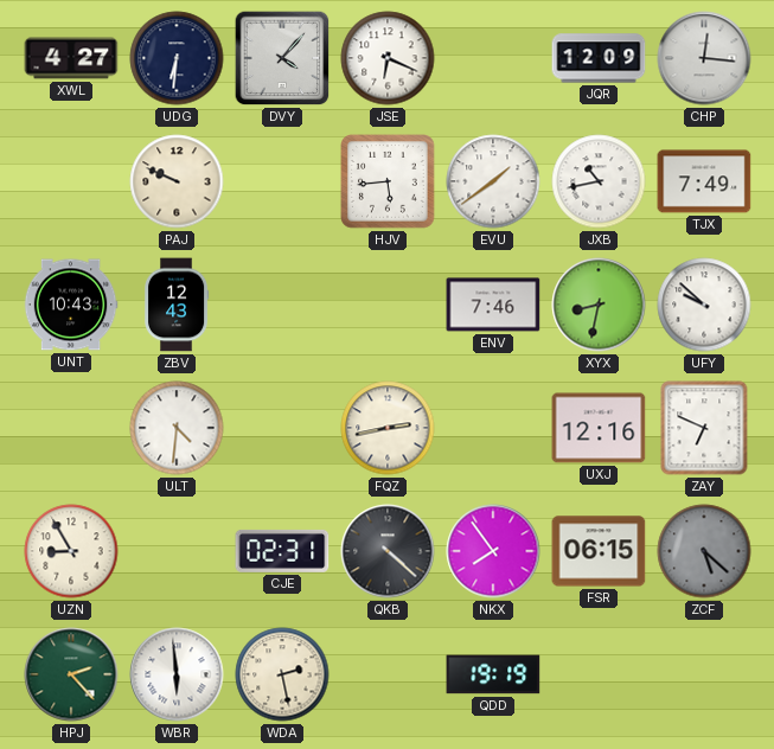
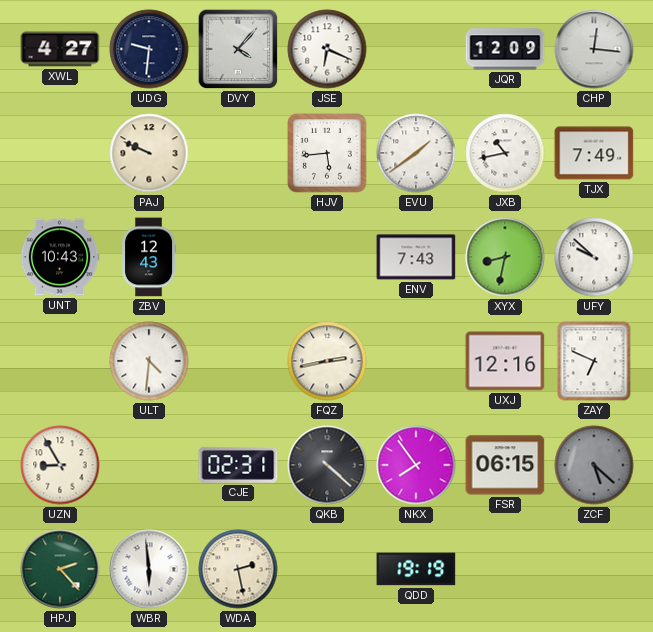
UDG: 6:31 -> 9:31
ENV: 7:46 -> 7:43
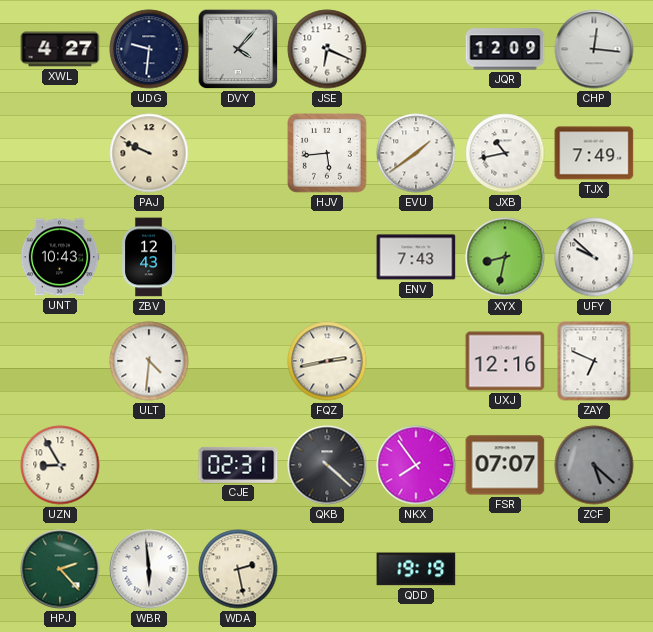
FSR: 06:15 -> 07:07
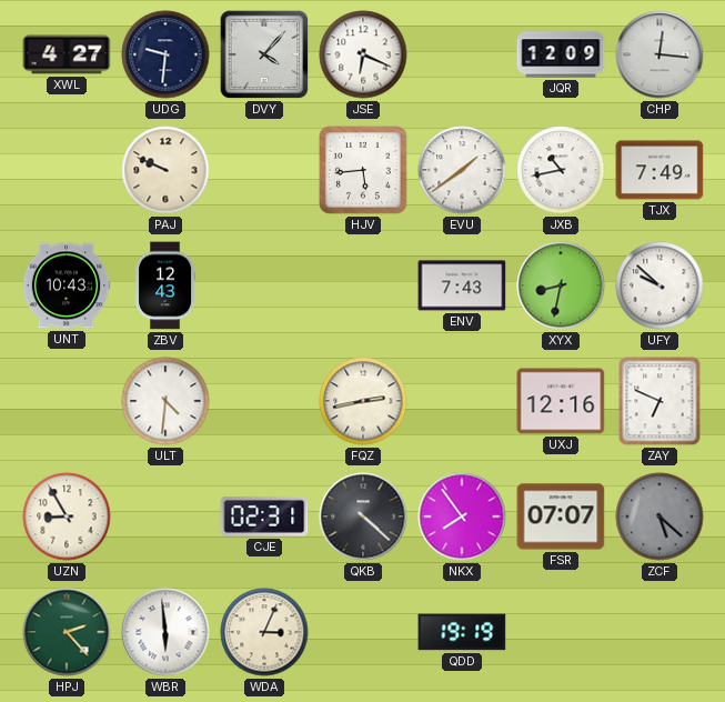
WDA: 2:28 -> 3:04
